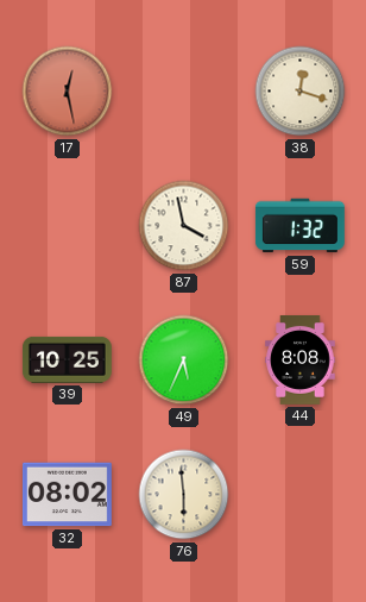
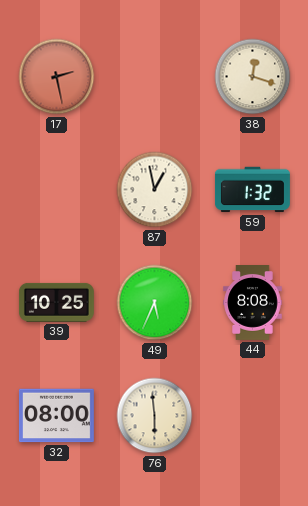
17: 12:28 -> 2:28
87: 3:58 -> 12:58
32: 08:02 -> 08:00
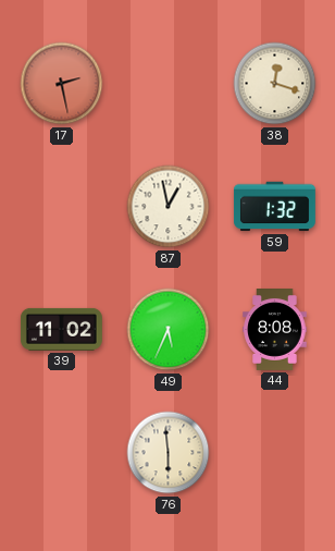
39: 10:25 -> 11:02
32: 08:00 -> none
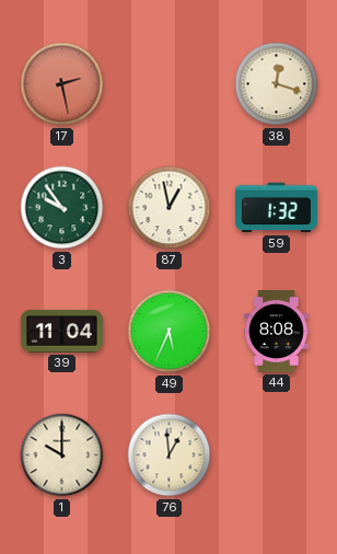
3: none -> 9:54
39: 11:02 -> 11:04
1: none -> 10:00
76: 5:59 -> 12:59
